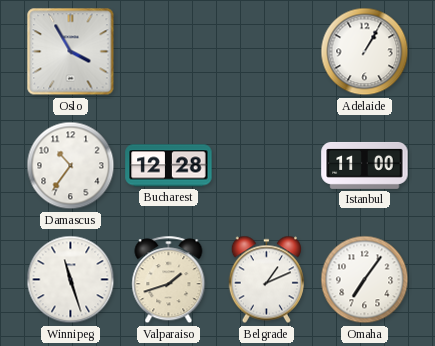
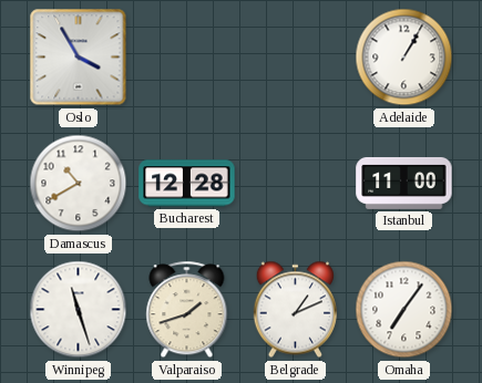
Damascus: 10:36 -> 10:40
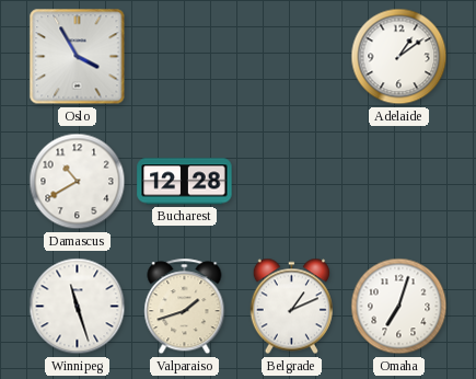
Adelaide: 1:05 -> 1:09
Istanbul: 11:00 -> none
Omaha: 7:06 -> 7:03
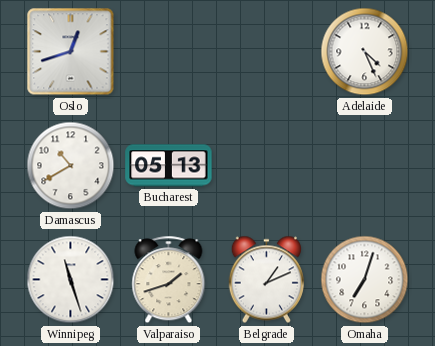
Oslo: 3:55 -> 12:42
Adelaide: 1:09 -> 4:26
Bucharest: 12:28 -> 05:13
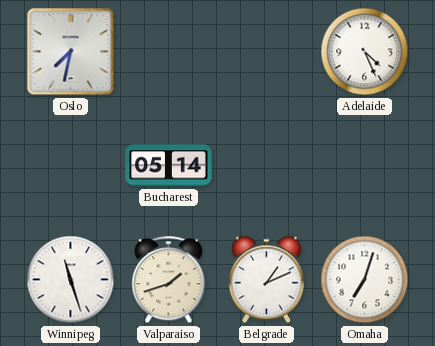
Oslo: 12:42 -> 7:32
Damascus: 10:40 -> none
Bucharest: 05:13 -> 05:14
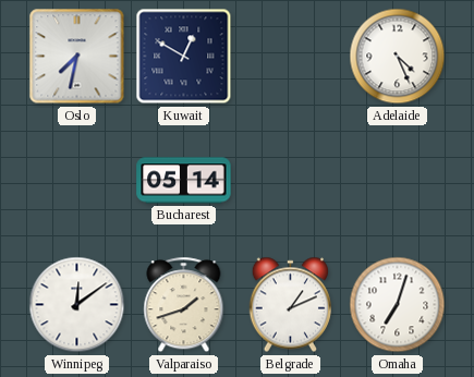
Kuwait: none -> 12:50
Winnipeg: 11:27 -> 12:09
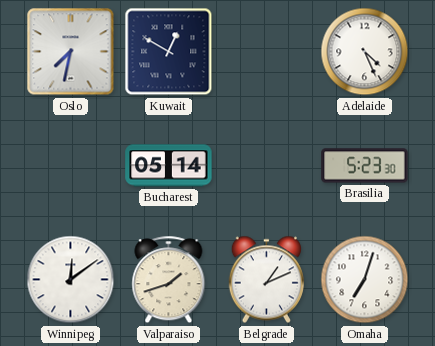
Brasilia: none -> 5:23
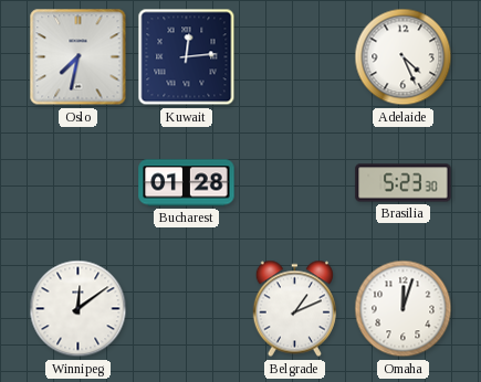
Kuwait: 12:50 -> 12:14
Bucharest: 05:14 -> 01:28
Valparaiso: 1:42 -> none
Omaha: 7:03 -> 12:03
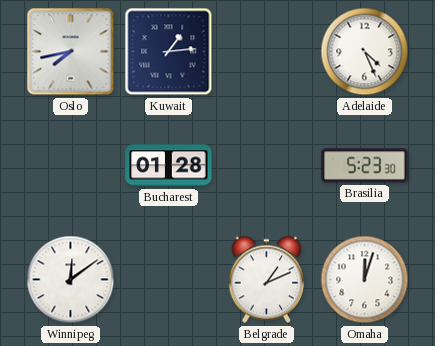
Oslo: 7:32 -> 7:43
Kuwait: 12:14 -> 1:14
